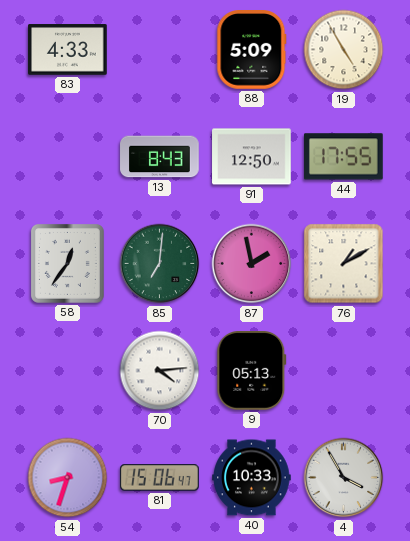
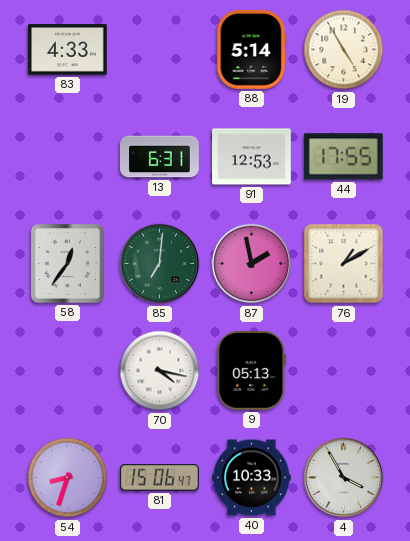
88: 5:09 -> 5:14
13: 8:43 -> 6:31
91: 12:50 -> 12:53
70: 4:14 -> 4:17
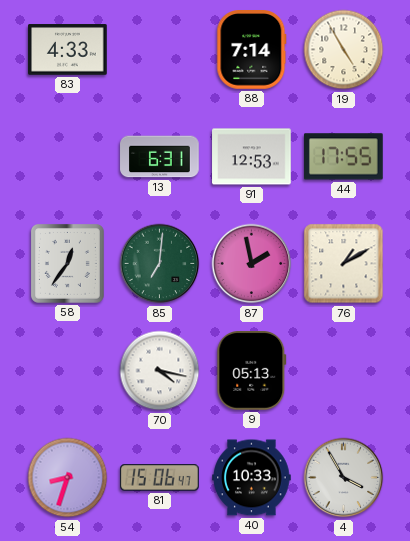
88: 5:14 -> 7:14
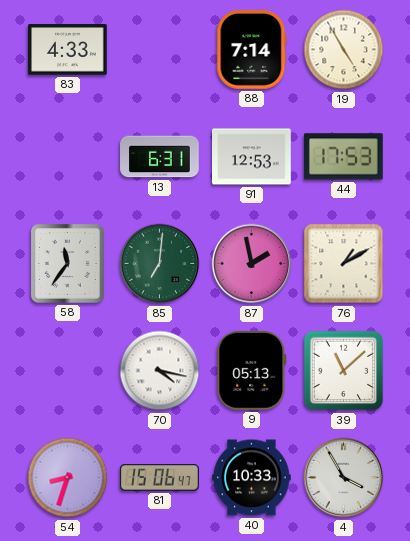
44: 17:55 -> 17:53
58: 12:36 -> 11:36
39: none -> 11:08
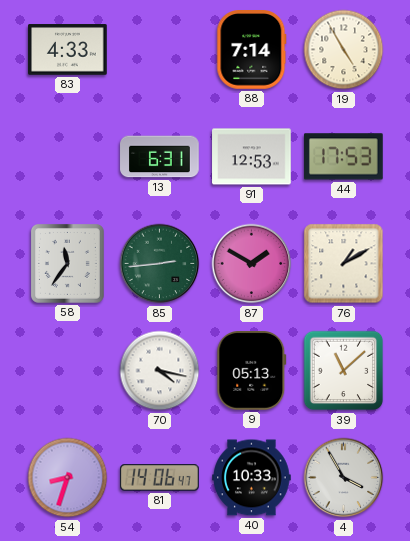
85: 7:01 -> 2:44
87: 1:58 -> 1:50
81: 15:06 -> 14:06
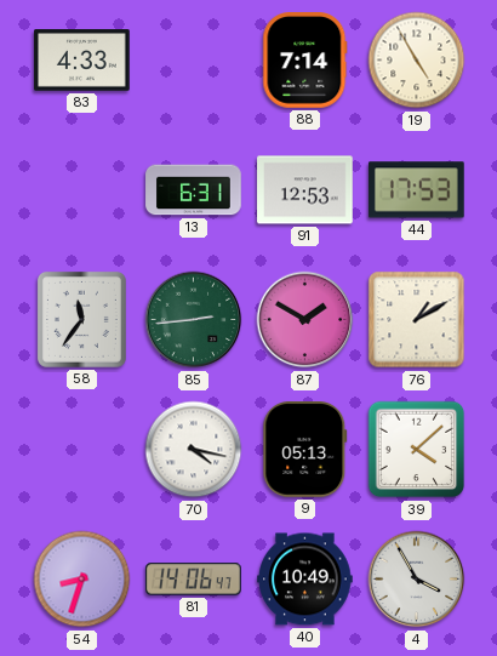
39: 11:08 -> 4:08
40: 10:33 -> 10:49
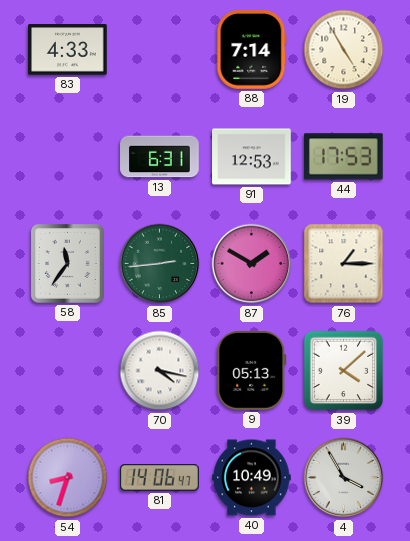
76: 1:10 -> 1:15
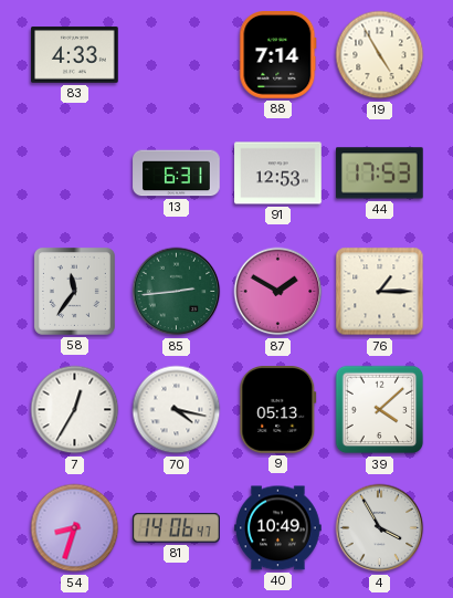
7: none -> 12:35
